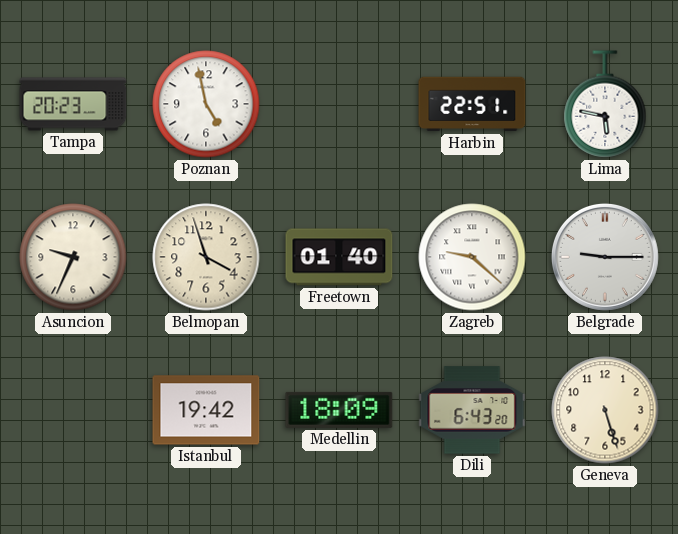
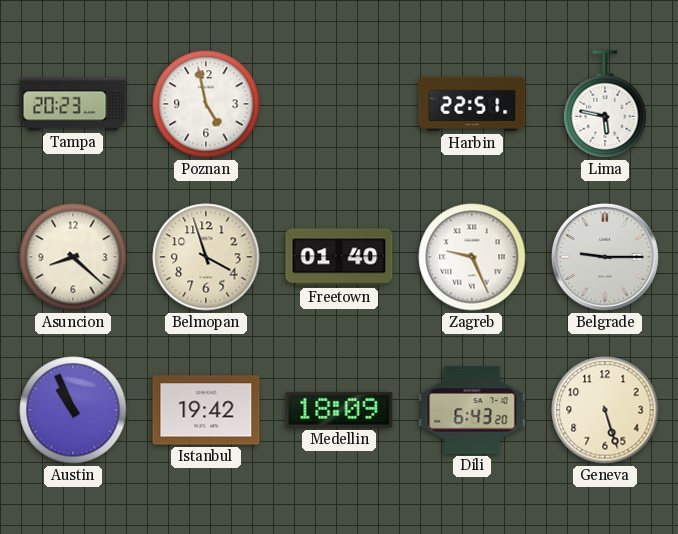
Asuncion: 9:34 -> 8:22
Zagreb: 9:22 -> 9:26
Austin: none -> 10:56
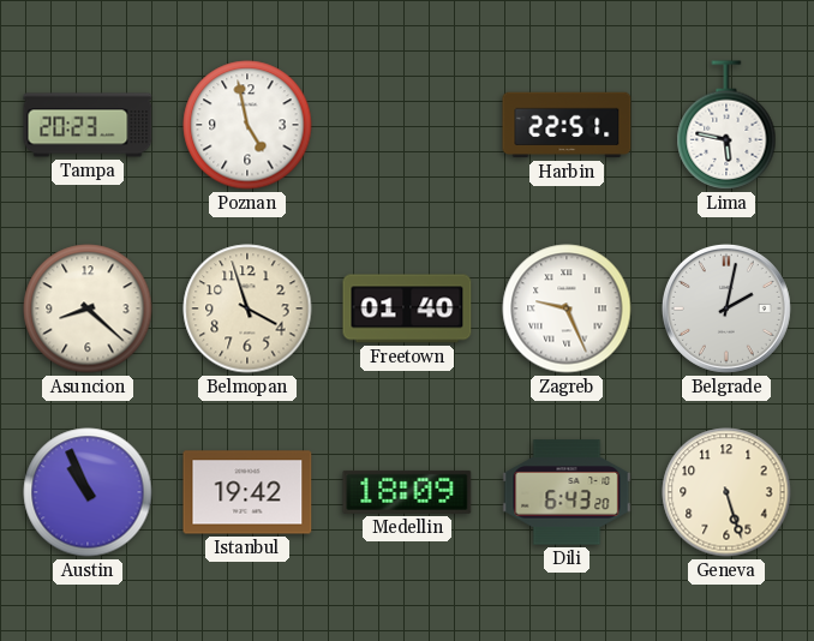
Belgrade: 9:15 -> 2:02
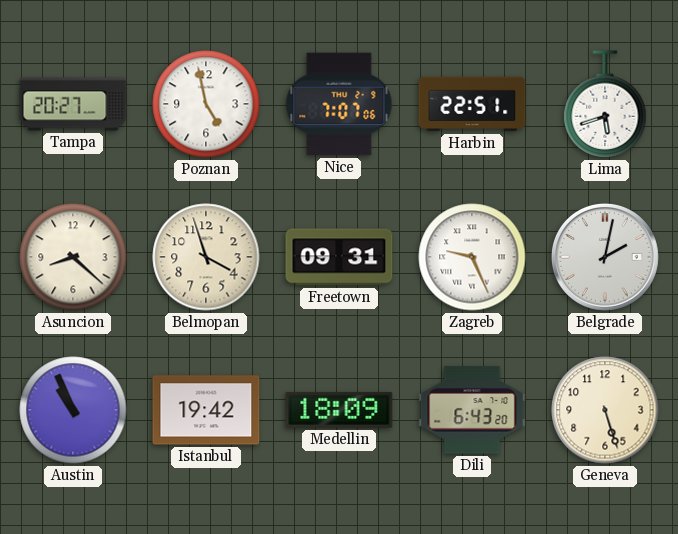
Tampa: 20:23 -> 20:27
Nice: none -> 7:07
Lima: 5:47 -> 5:42
Freetown: 01:40 -> 09:31
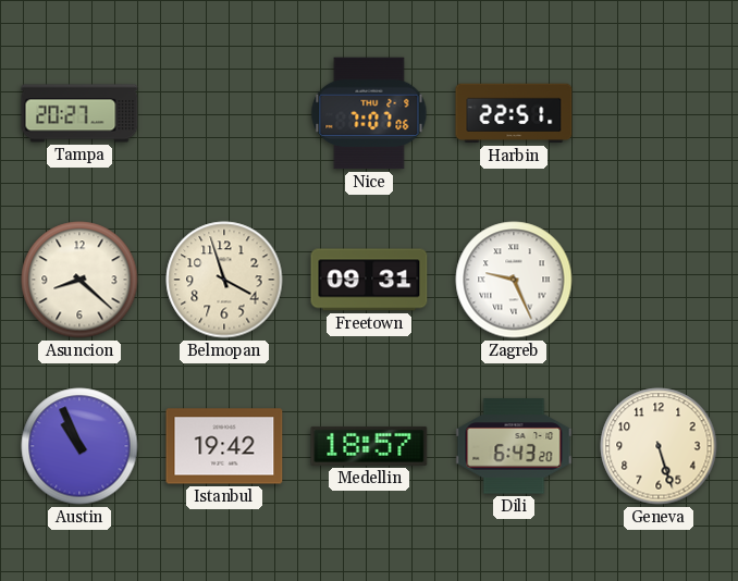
Poznan: 4:58 -> none
Lima: 5:42 -> none
Belgrade: 2:02 -> none
Medellin: 18:09 -> 18:57
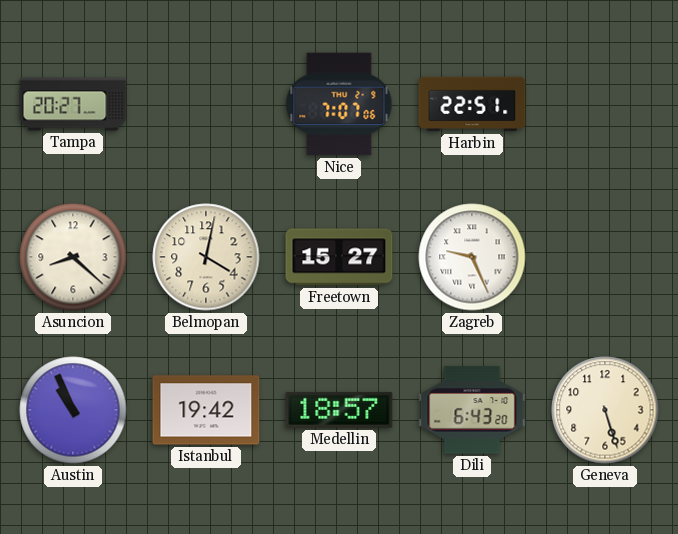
Belmopan: 3:57 -> 4:02
Freetown: 09:31 -> 15:27
